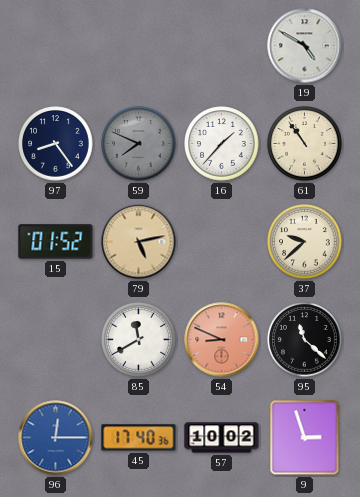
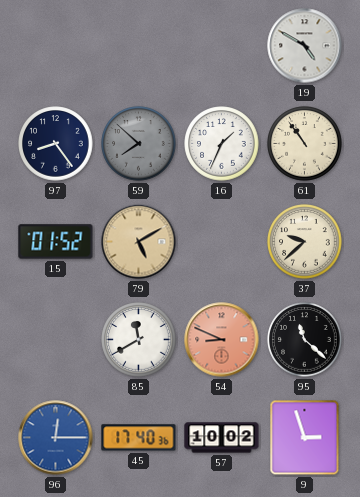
59: 7:49 -> 7:52
16: 1:37 -> 1:34
79: 5:13 -> 5:10
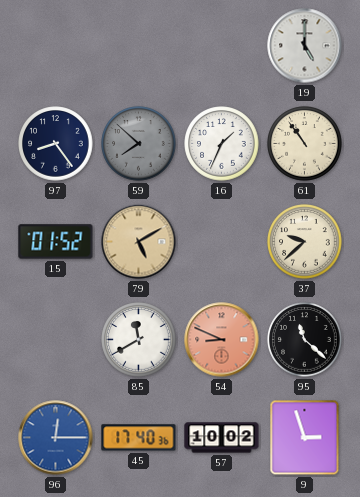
19: 4:50 -> 5:00
